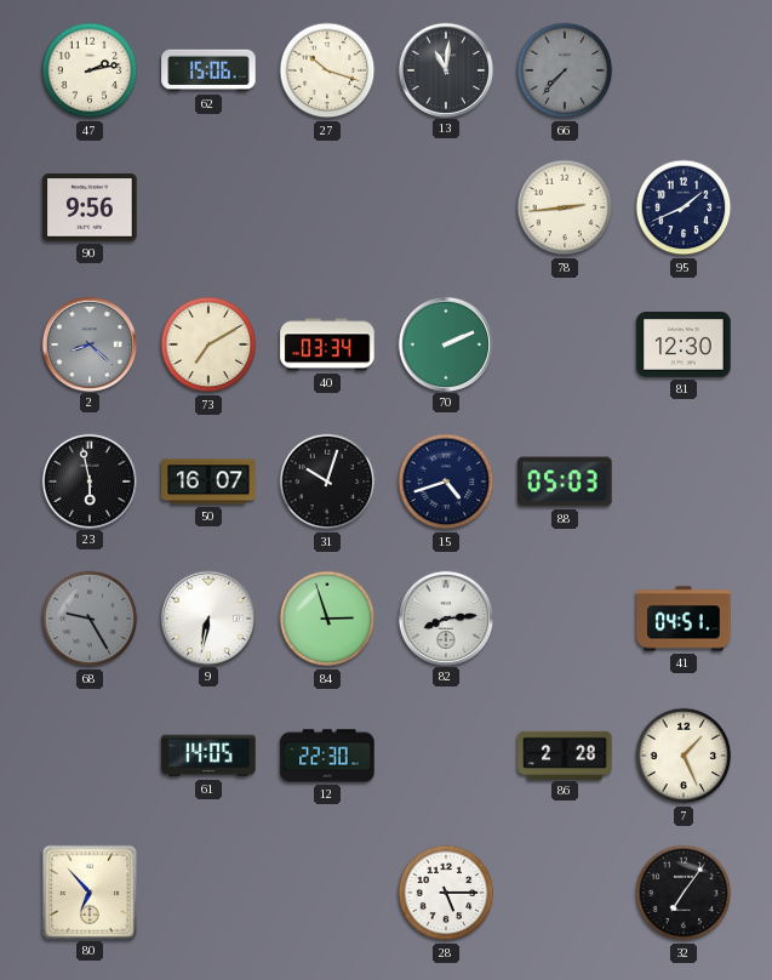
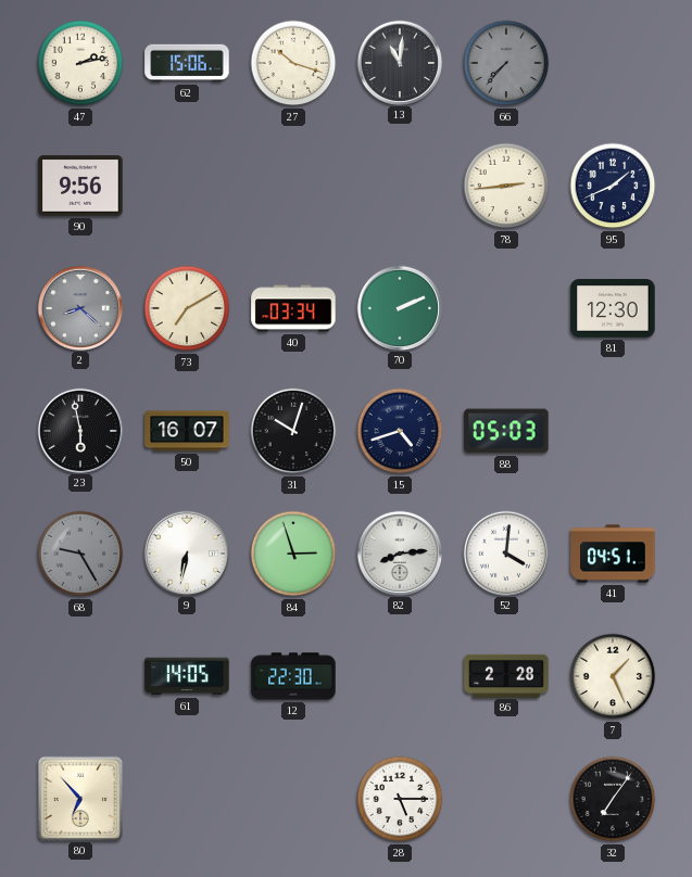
52: none -> 4:01
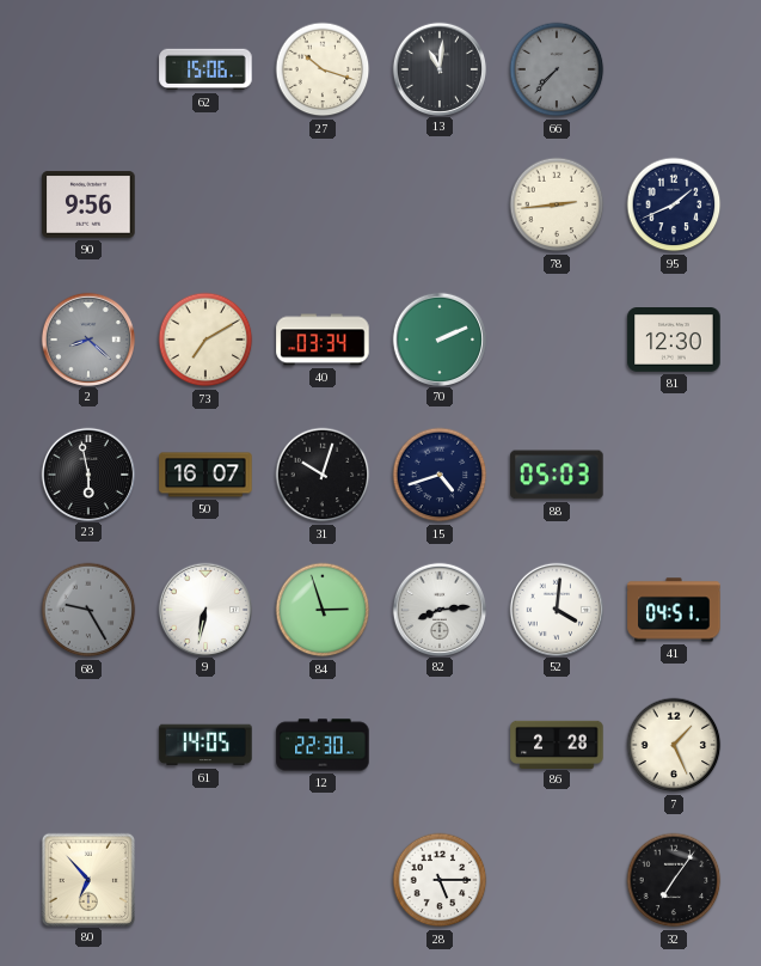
47: 2:13 -> none
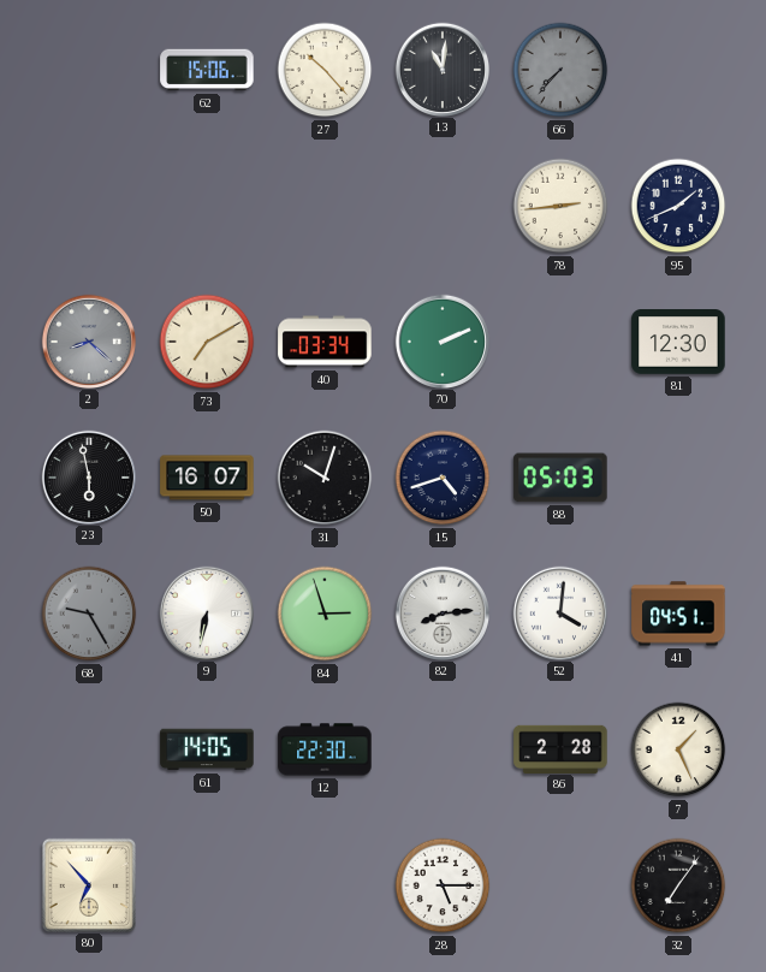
27: 10:18 -> 10:23
90: 9:56 -> none
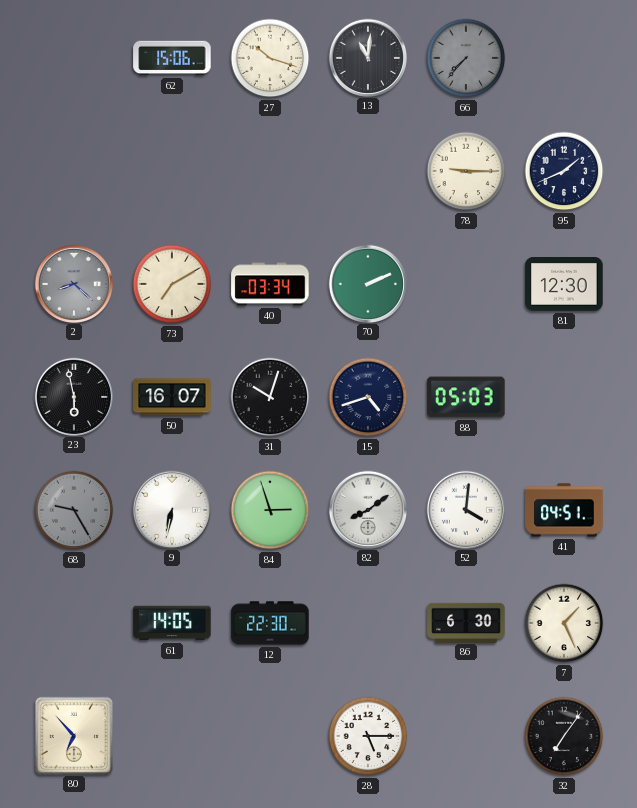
27: 10:23 -> 10:18
78: 2:44 -> 9:15
82: 8:14 -> 8:09
86: 2:28 -> 6:30
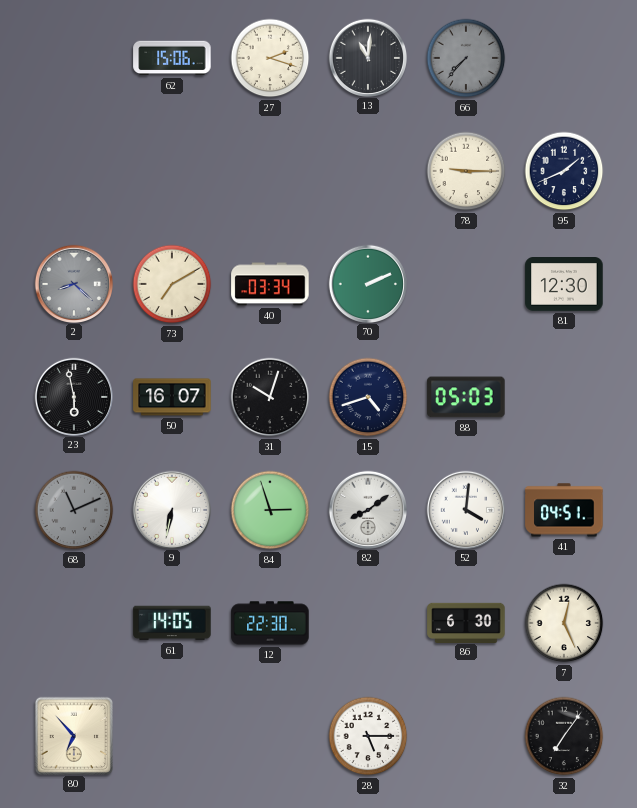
27: 10:18 -> 2:18
68: 9:25 -> 11:11
7: 1:26 -> 12:26
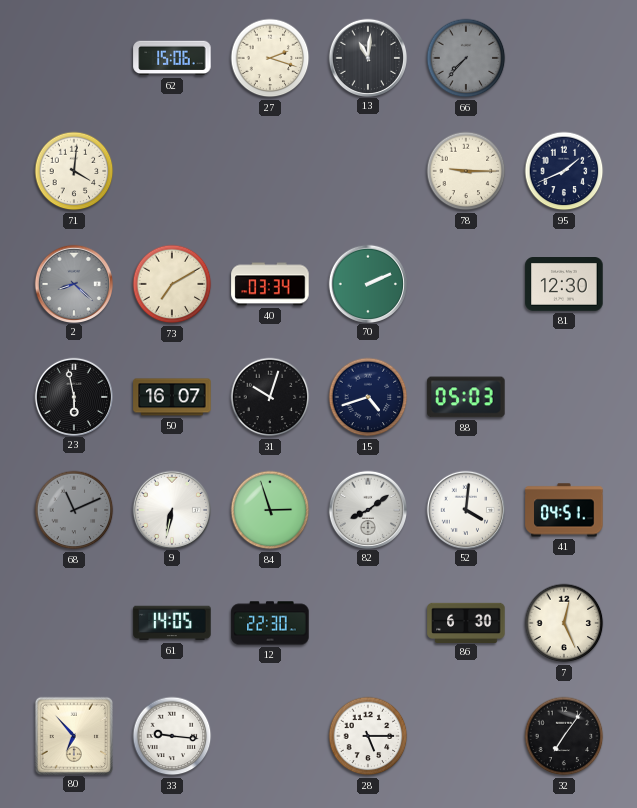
71: none -> 4:01
33: none -> 9:16
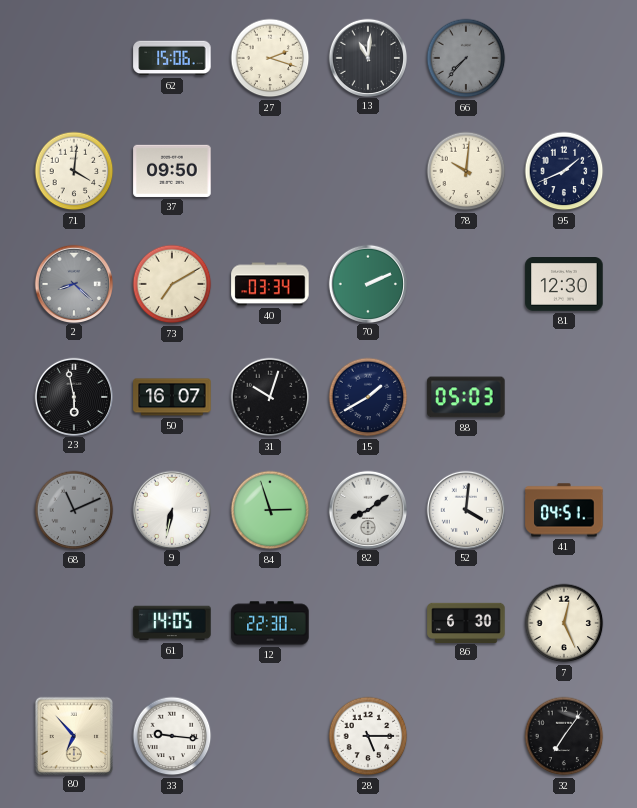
37: none -> 09:50
78: 9:15 -> 10:01
15: 4:42 -> 1:40
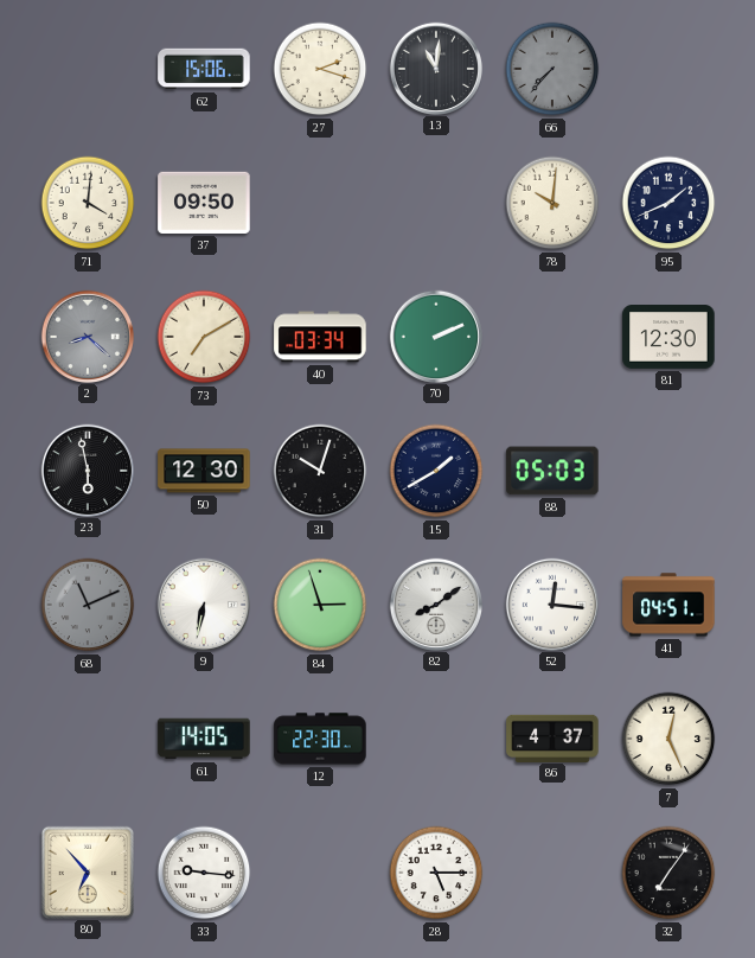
50: 16:07 -> 12:30
52: 4:01 -> 12:16
86: 6:30 -> 4:37
